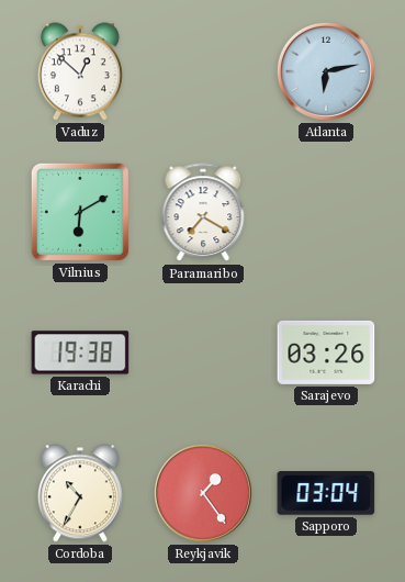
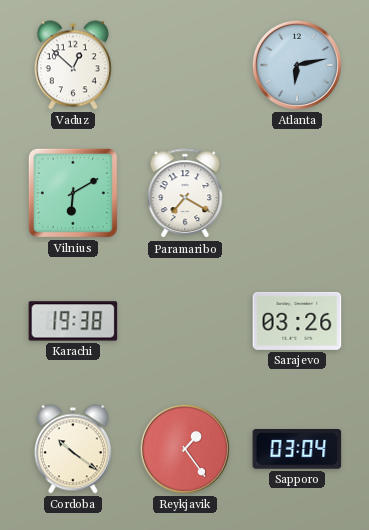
Cordoba: 10:35 -> 10:21
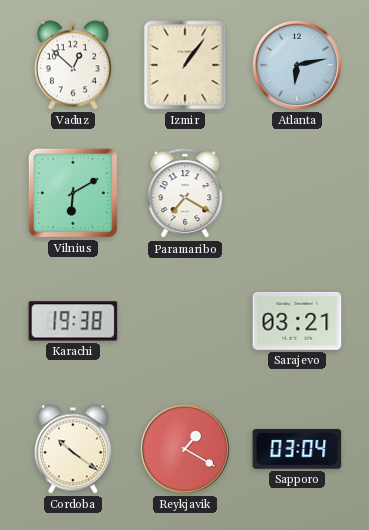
Izmir: none -> 1:06
Sarajevo: 03:26 -> 03:21
Reykjavik: 1:24 -> 1:20
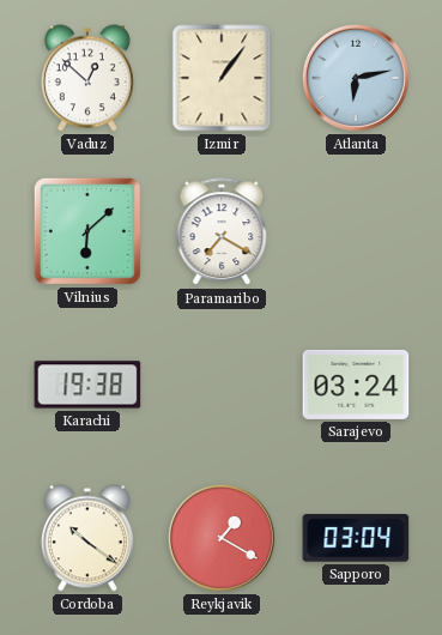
Vilnius: 6:10 -> 6:08
Sarajevo: 03:21 -> 03:24
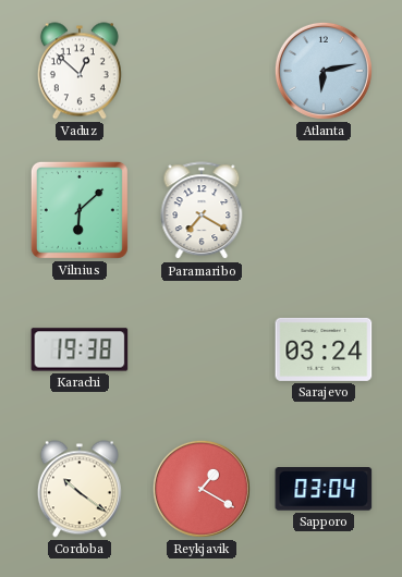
Izmir: 1:06 -> none
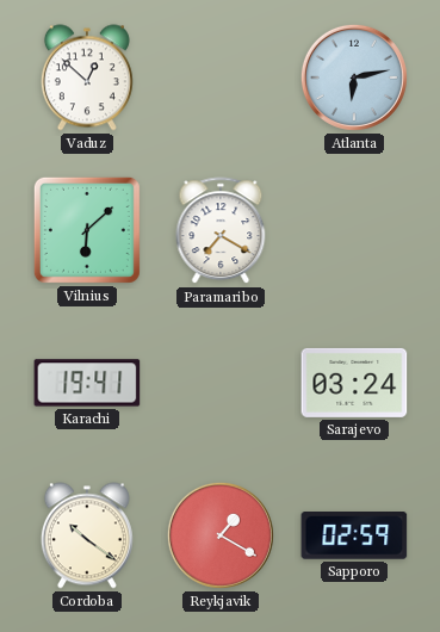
Karachi: 19:38 -> 19:41
Sapporo: 03:04 -> 02:59
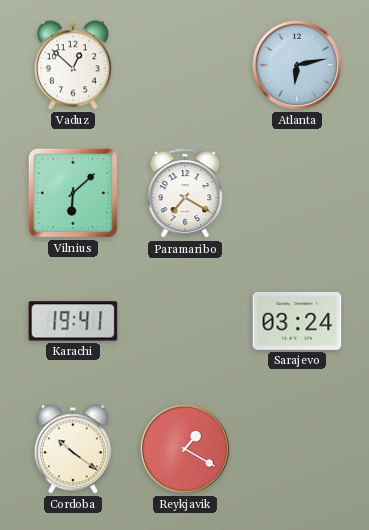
Sapporo: 02:59 -> none
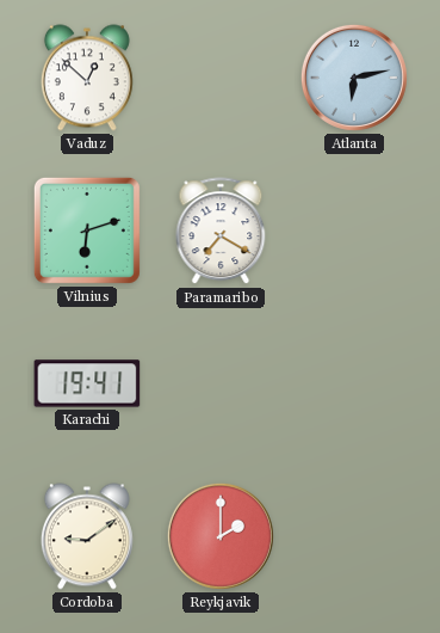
Vilnius: 6:08 -> 6:12
Sarajevo: 03:24 -> none
Cordoba: 10:21 -> 9:09
Reykjavik: 1:20 -> 2:00
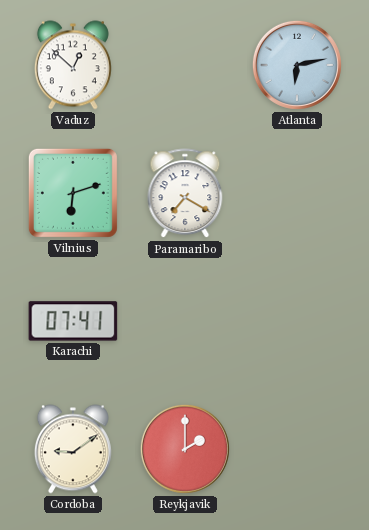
Karachi: 19:41 -> 07:41
